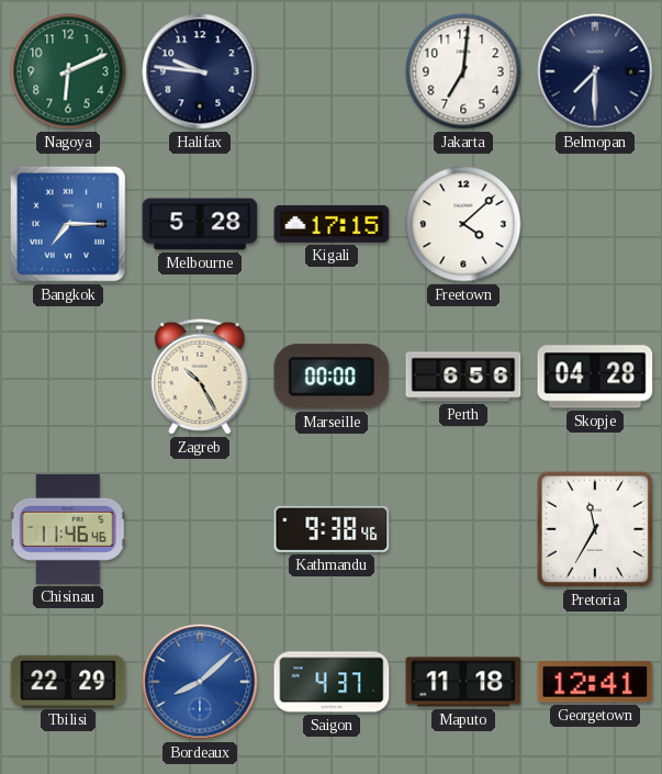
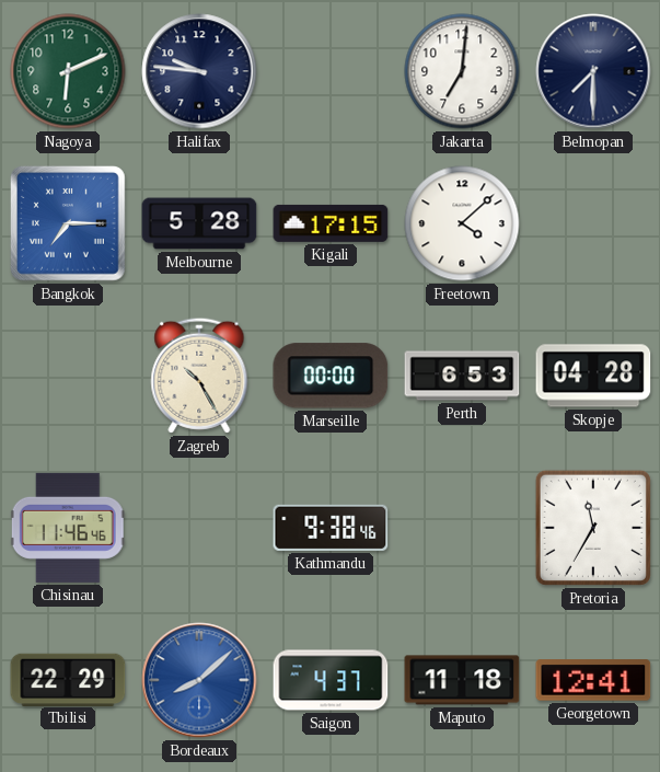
Perth: 6:56 -> 6:53
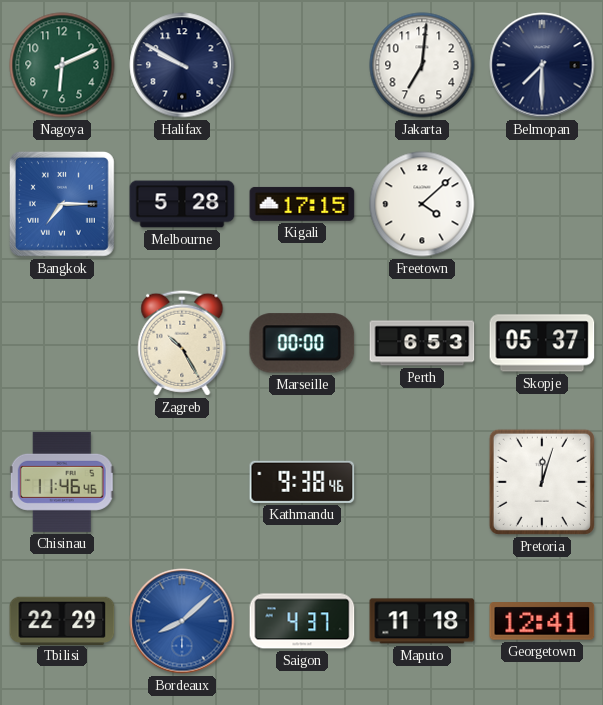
Halifax: 9:46 -> 9:50
Skopje: 04:28 -> 05:37
Pretoria: 11:35 -> 12:03
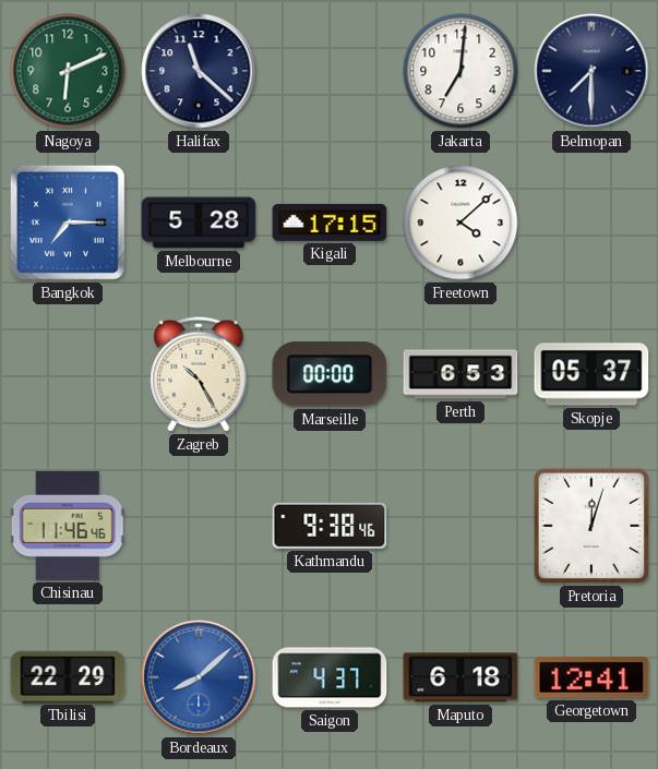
Halifax: 9:50 -> 11:22
Maputo: 11:18 -> 6:18
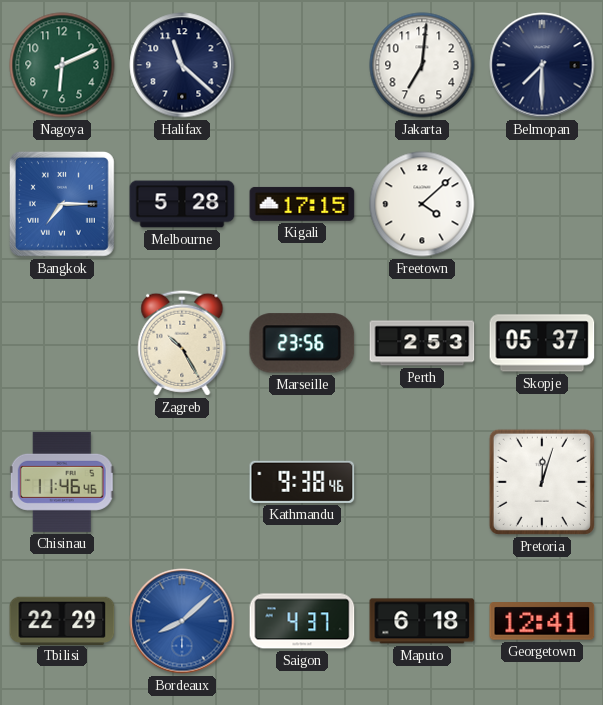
Marseille: 00:00 -> 23:56
Perth: 6:53 -> 2:53
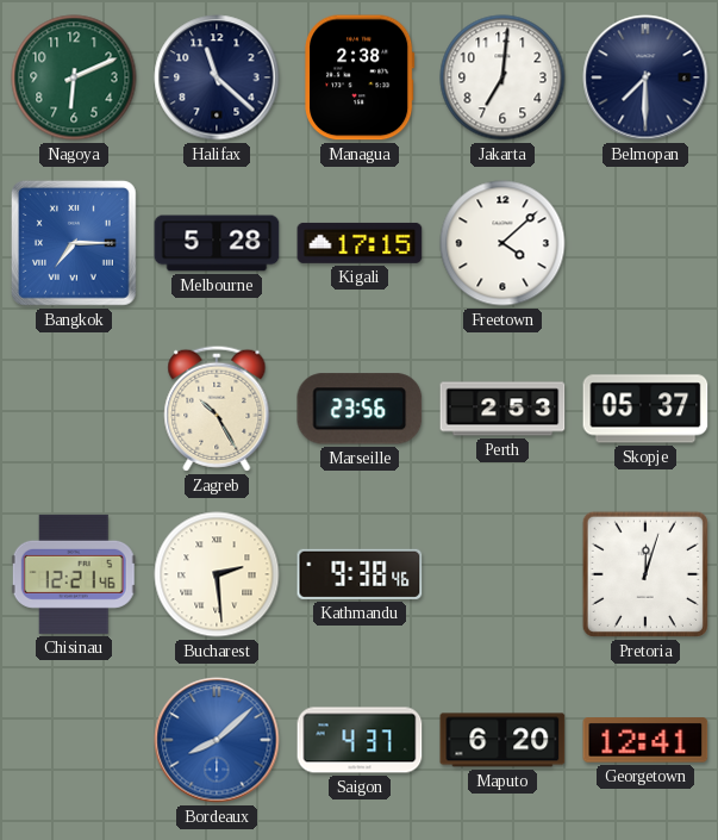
Managua: none -> 2:38
Chisinau: 11:46 -> 12:21
Bucharest: none -> 2:29
Tbilisi: 22:29 -> none
Maputo: 6:18 -> 6:20
